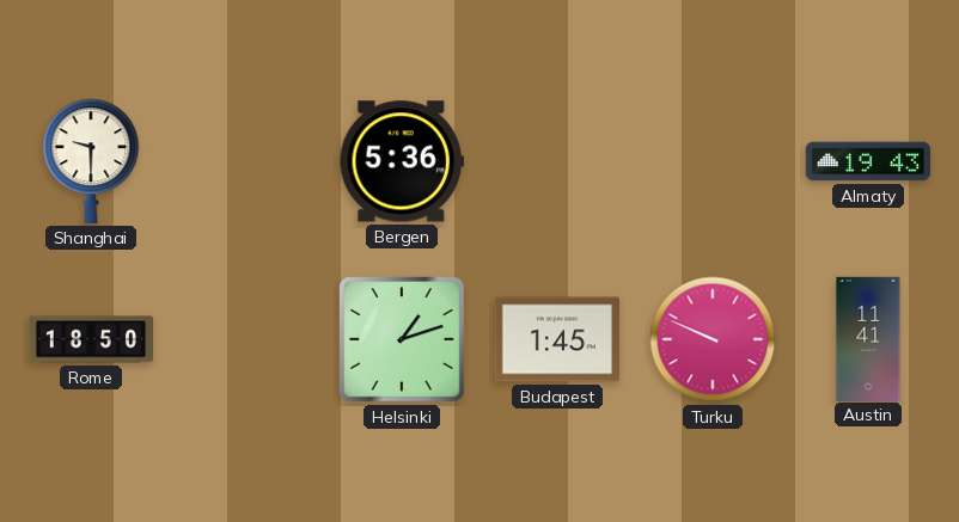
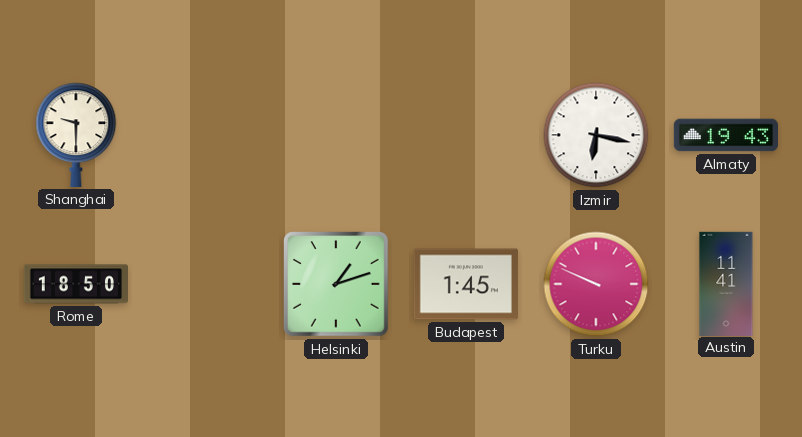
Bergen: 5:36 -> none
Izmir: none -> 6:17
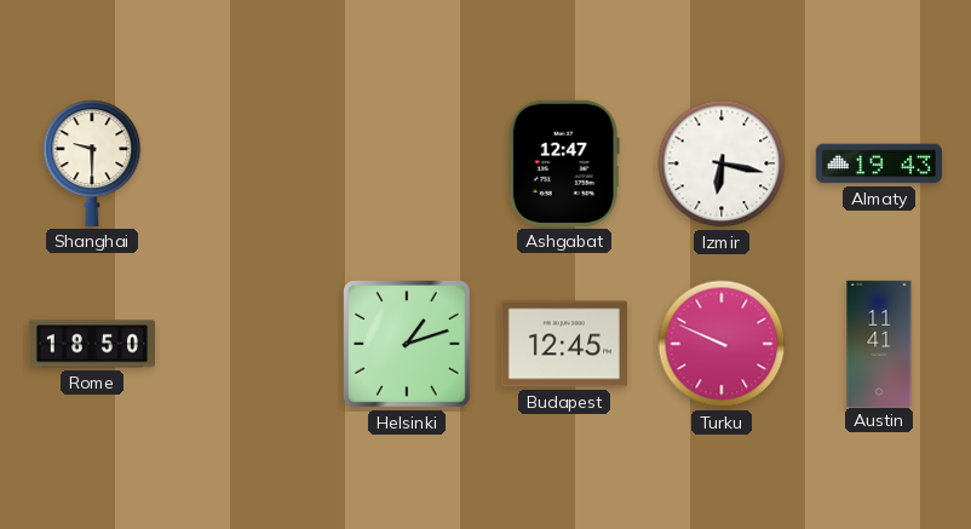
Ashgabat: none -> 12:47
Budapest: 1:45 -> 12:45
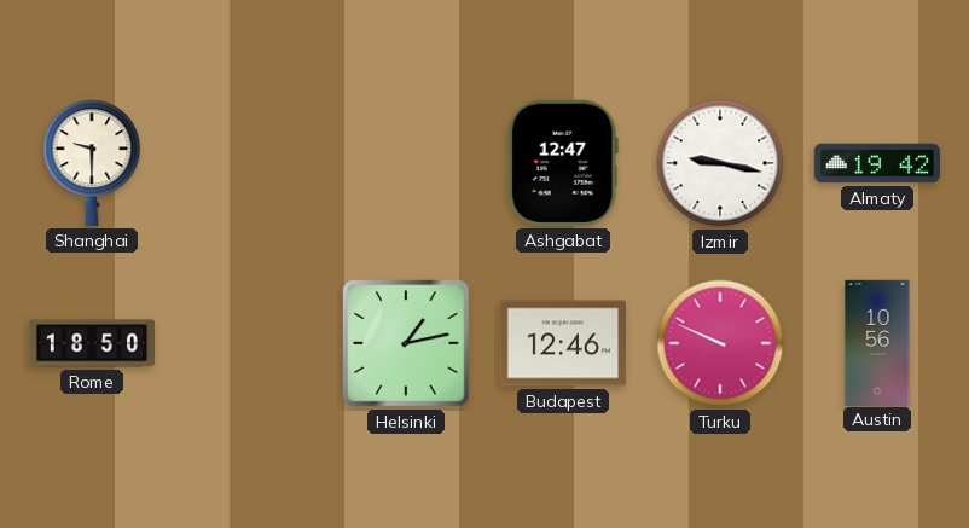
Izmir: 6:17 -> 9:17
Almaty: 19:43 -> 19:42
Helsinki: 1:12 -> 1:13
Budapest: 12:45 -> 12:46
Austin: 11:41 -> 10:56
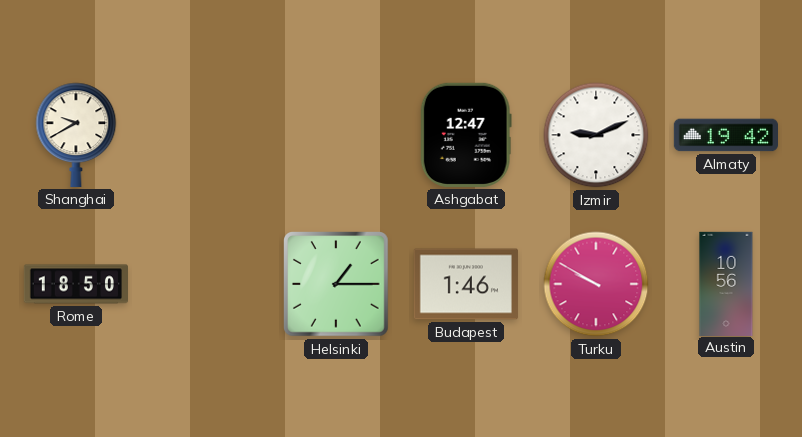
Shanghai: 9:30 -> 9:40
Izmir: 9:17 -> 9:11
Helsinki: 1:13 -> 1:15
Budapest: 12:46 -> 1:46
Turku: 9:49 -> 9:50
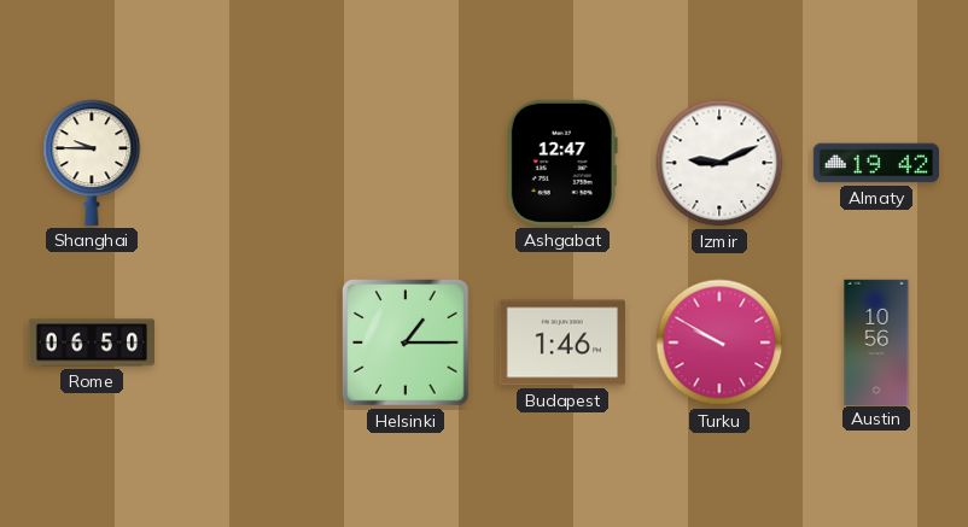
Shanghai: 9:40 -> 9:45
Rome: 18:50 -> 06:50
